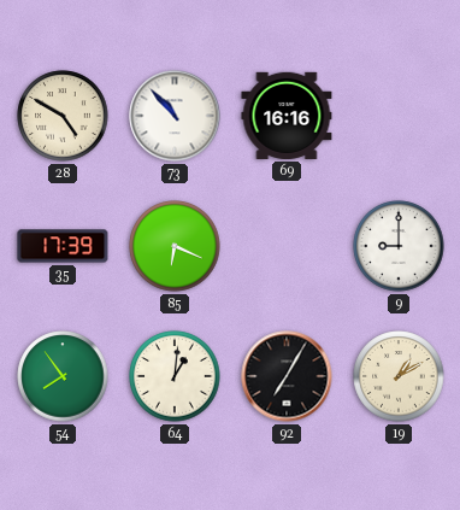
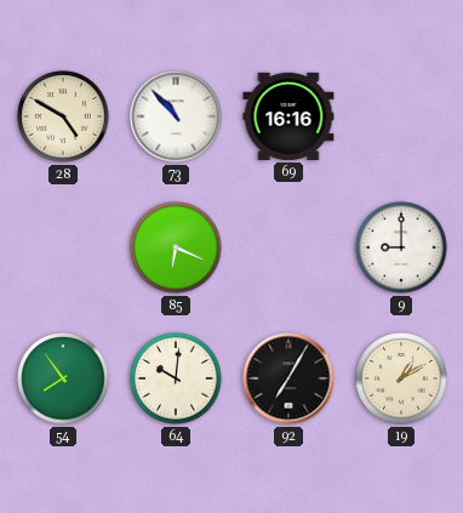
35: 17:39 -> none
64: 1:01 -> 10:01
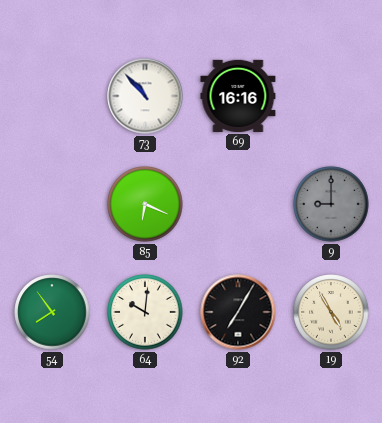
28: 4:50 -> none
9 dial: white -> grey
19: 1:10 -> 4:55
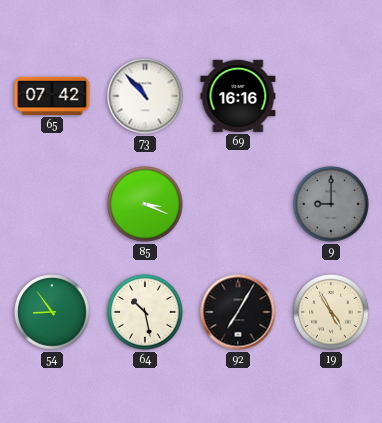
65: none -> 07:42
85: 6:19 -> 3:19
54: 7:54 -> 8:54
64: 10:01 -> 10:28
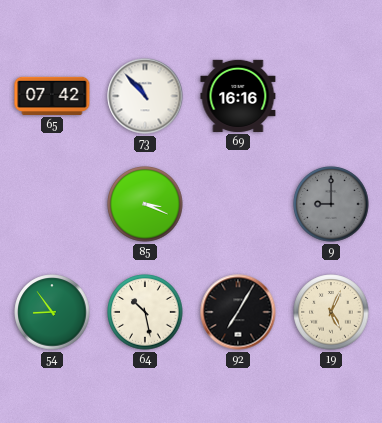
19: 4:55 -> 5:04
